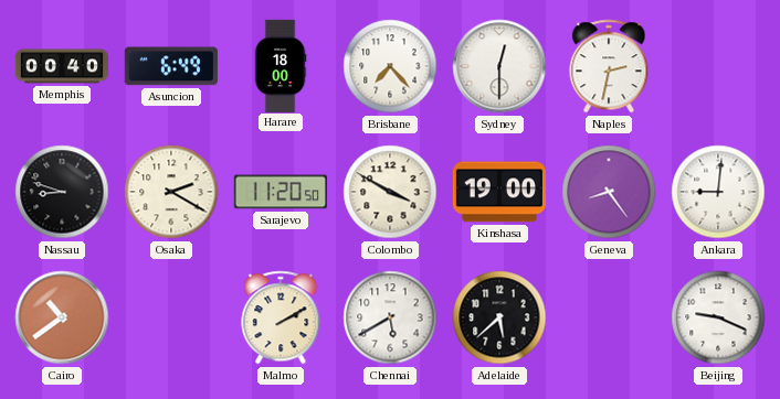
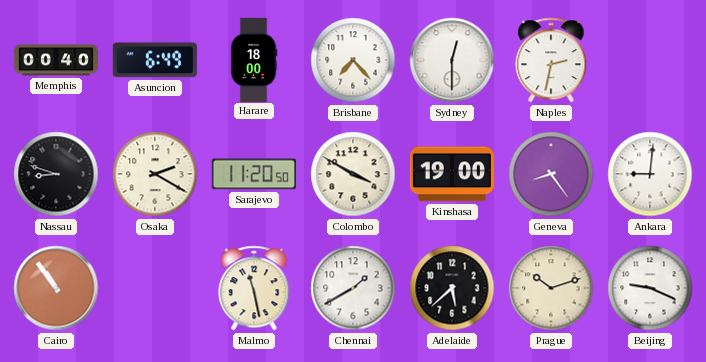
Cairo: 10:39 -> 10:54
Malmo: 2:10 -> 11:28
Chennai: 5:40 -> 1:40
Prague: none -> 10:12
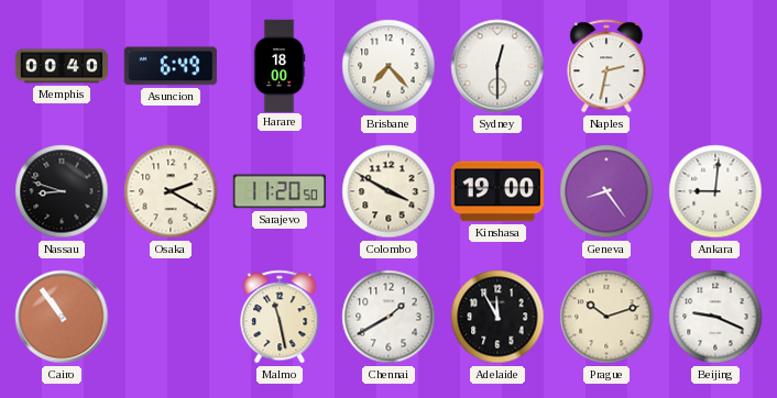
Adelaide: 5:38 -> 11:55
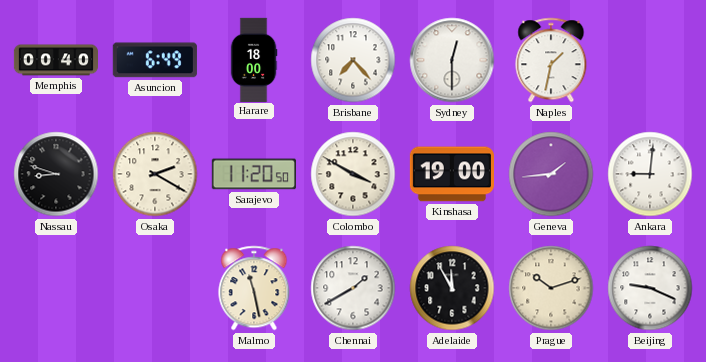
Naples: 2:32 -> 1:32
Geneva: 8:24 -> 1:44
Cairo: 10:54 -> none
